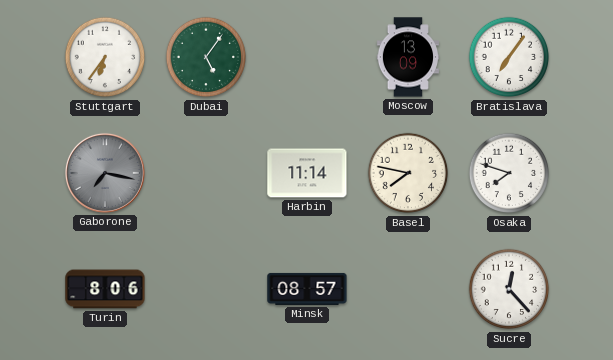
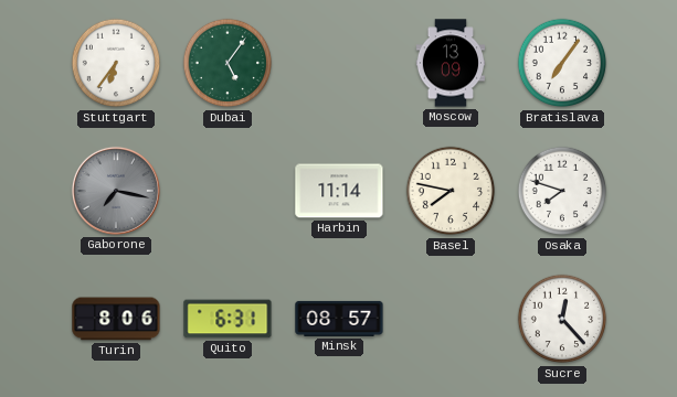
Quito: none -> 6:31
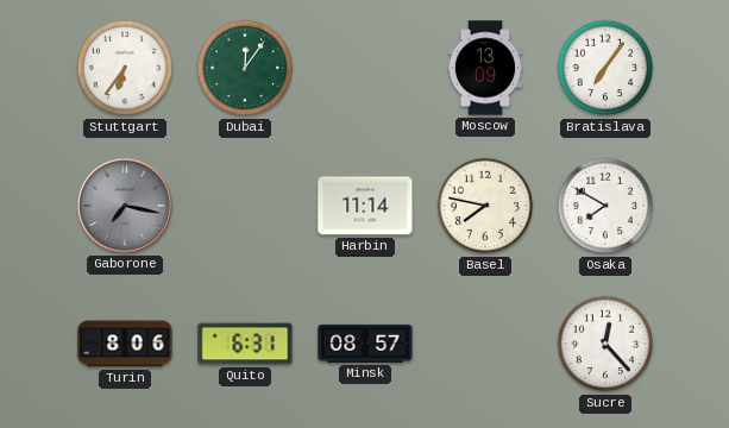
Dubai: 5:06 -> 12:06
Osaka: 7:48 -> 7:50
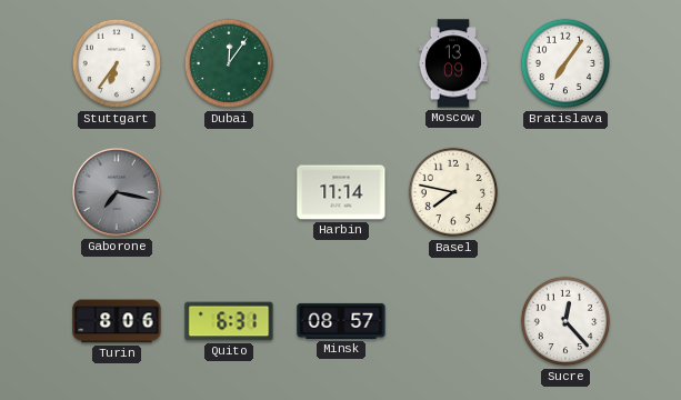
Osaka: 7:50 -> none
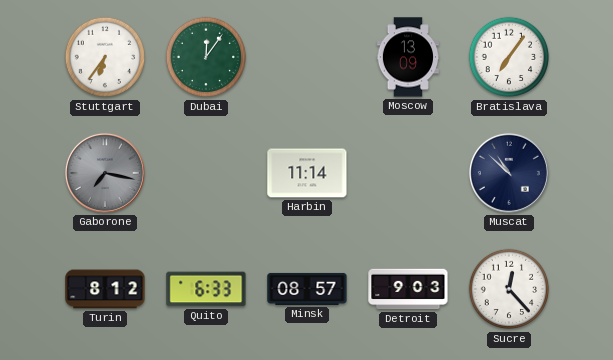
Basel: 7:47 -> none
Muscat: none -> 10:52
Turin: 8:06 -> 8:12
Quito: 6:31 -> 6:33
Detroit: none -> 9:03
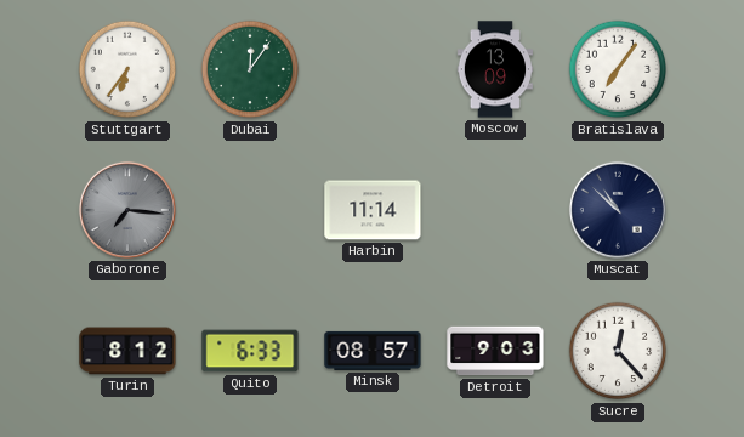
Gaborone: 7:17 -> 7:16
